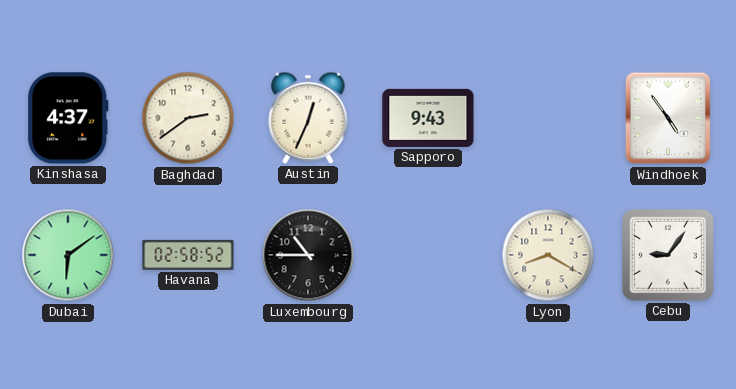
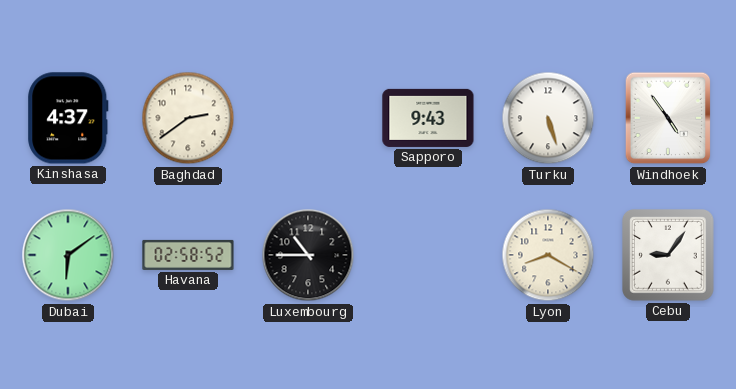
Austin: 12:34 -> none
Turku: none -> 5:27
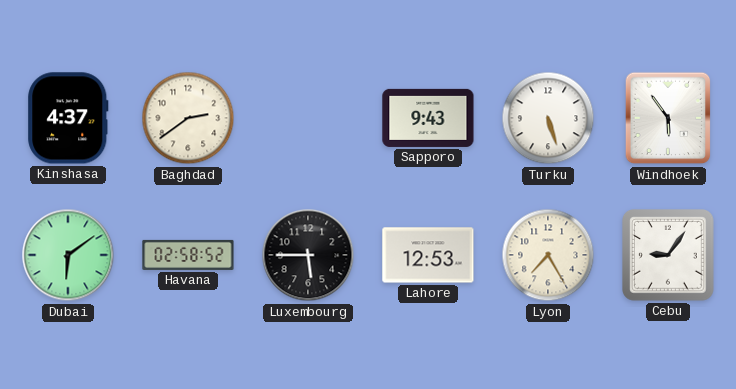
Windhoek: 4:54 -> 5:54
Luxembourg: 10:45 -> 5:45
Lahore: none -> 12:53
Lyon: 8:20 -> 7:25
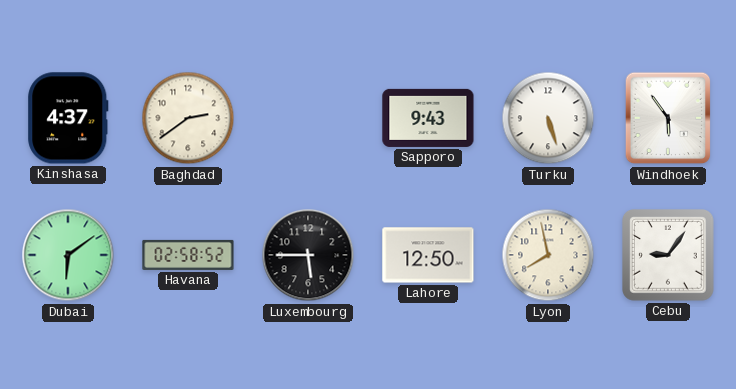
Lahore: 12:53 -> 12:50
Lyon: 7:25 -> 7:58
